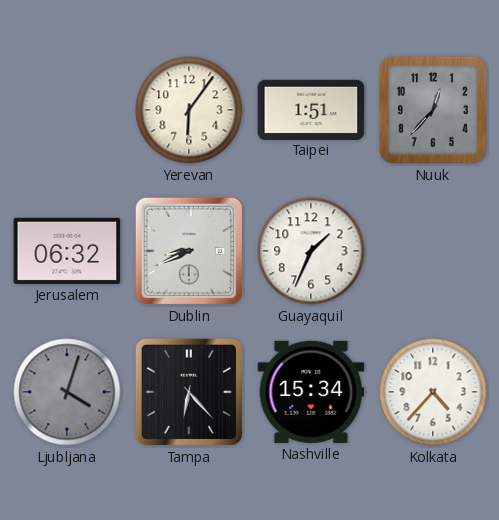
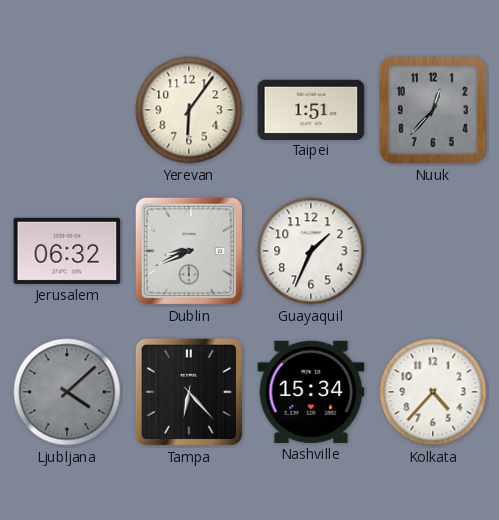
Ljubljana: 4:03 -> 4:08
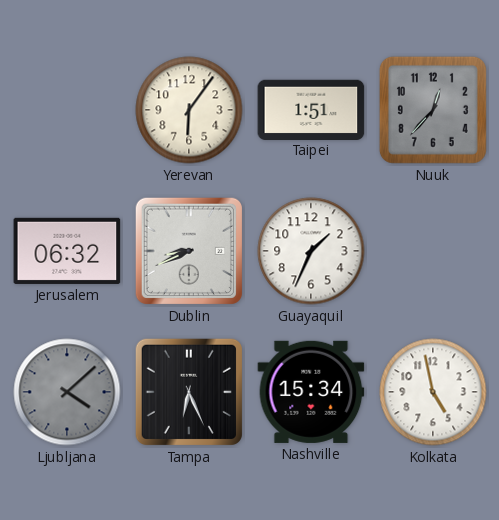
Tampa: 6:23 -> 6:26
Kolkata: 4:37 -> 4:58
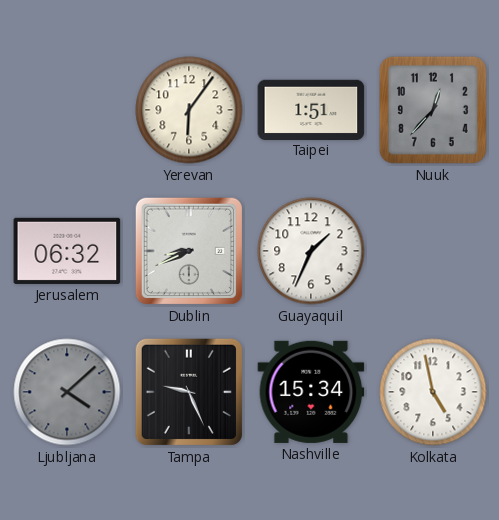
Tampa: 6:26 -> 9:26
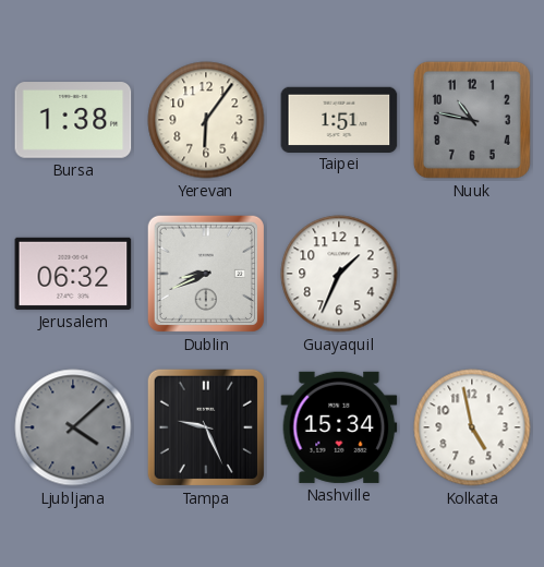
Bursa: none -> 1:38
Nuuk: 12:37 -> 10:47
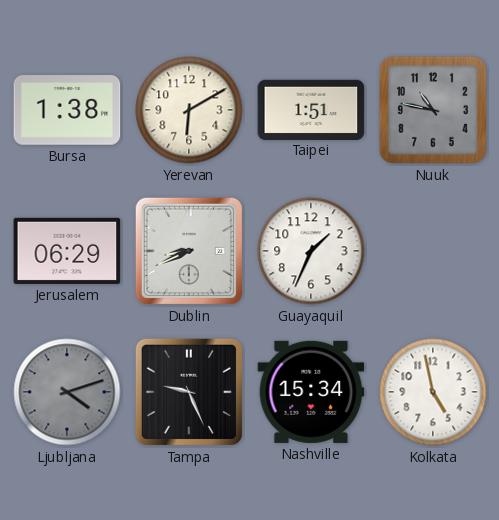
Yerevan: 6:06 -> 6:10
Jerusalem: 06:32 -> 06:29
Ljubljana: 4:08 -> 4:12
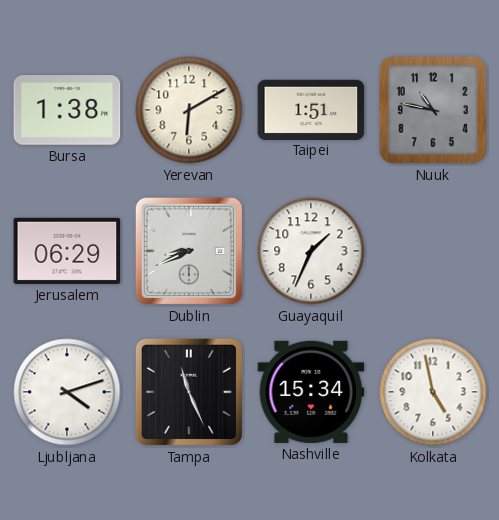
Ljubljana dial: grey -> white
Tampa: 9:26 -> 11:26
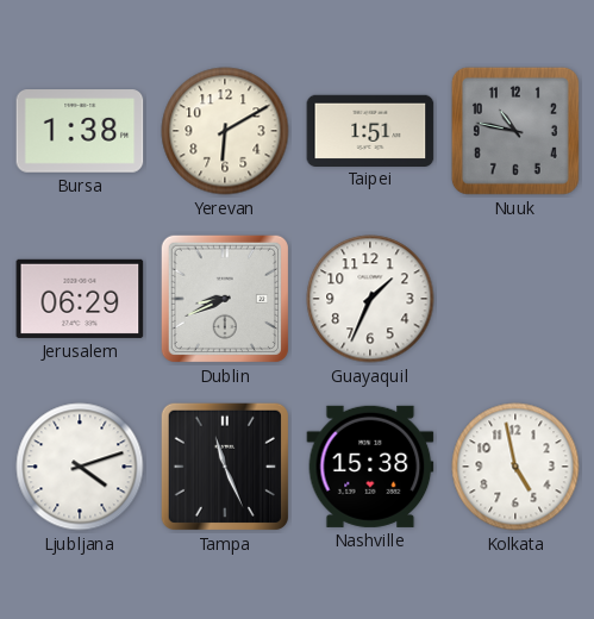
Nashville: 15:34 -> 15:38
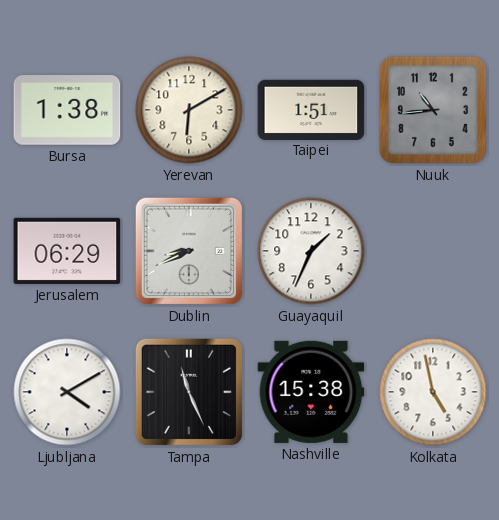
Nuuk: 10:47 -> 10:44
Ljubljana: 4:12 -> 4:10
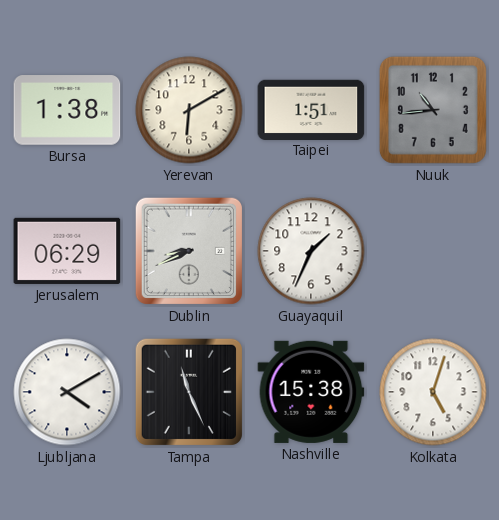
Kolkata: 4:58 -> 5:03
